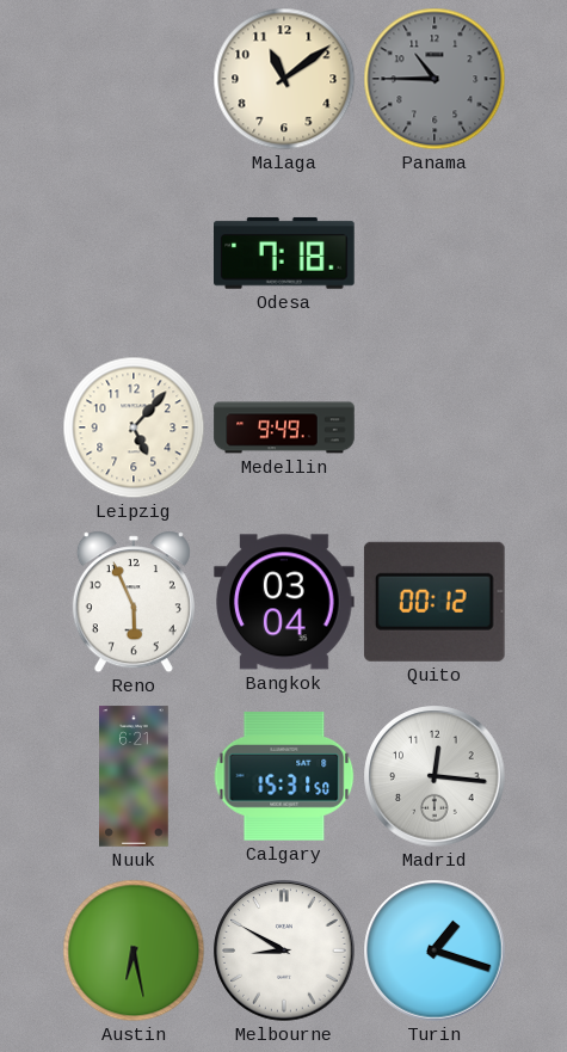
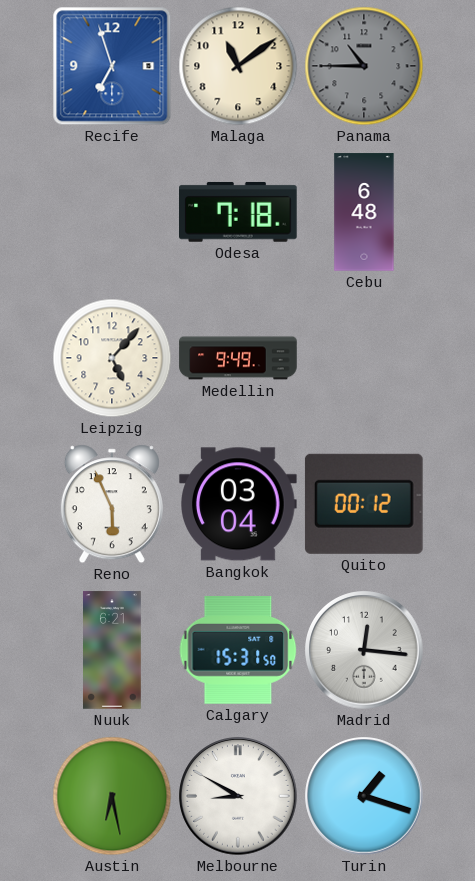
Recife: none -> 6:57
Cebu: none -> 6:48
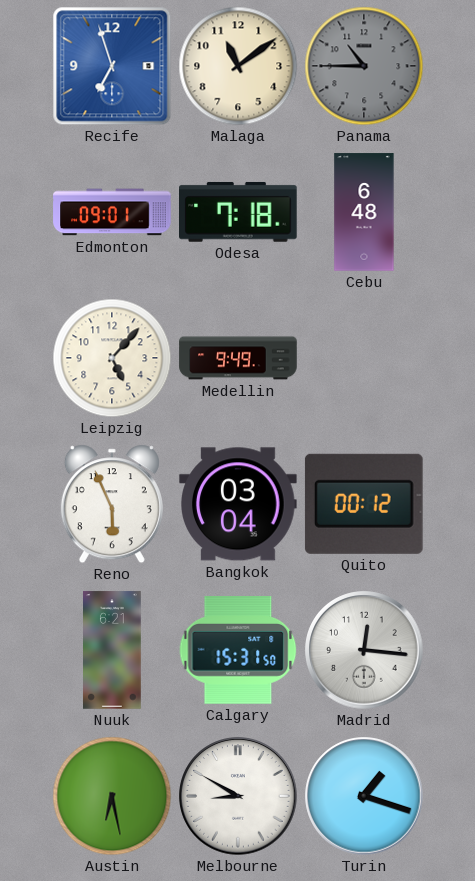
Edmonton: none -> 09:01
